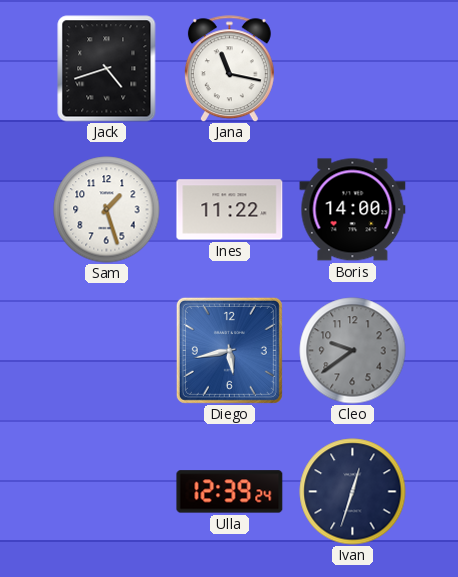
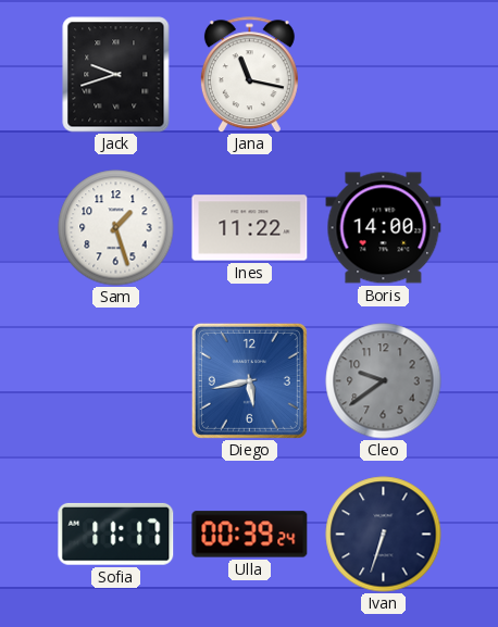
Jack: 4:42 -> 9:42
Sofia: none -> 11:17
Ulla: 12:39 -> 00:39
Ivan: 12:33 -> 6:33
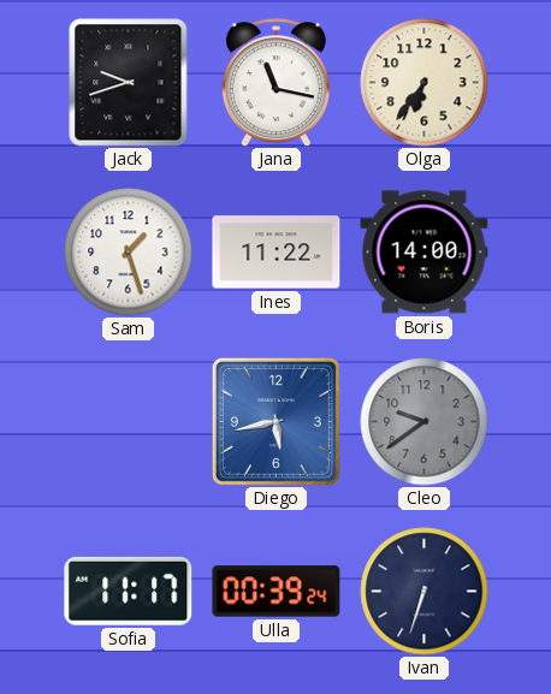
Olga: none -> 6:36
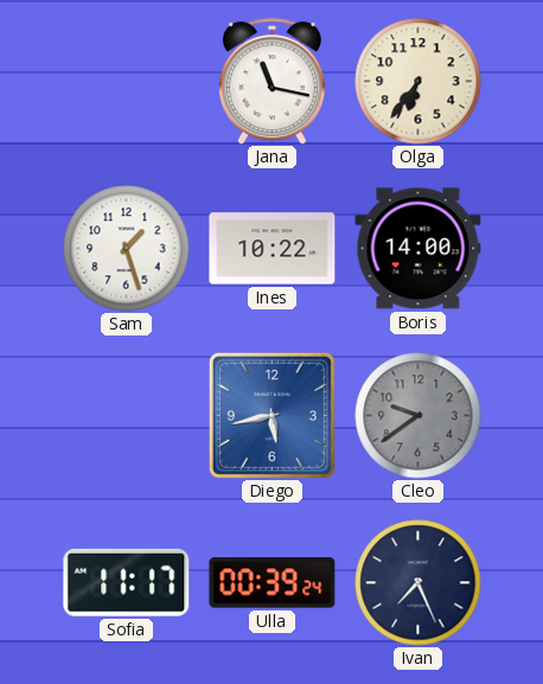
Jack: 9:42 -> none
Ines: 11:22 -> 10:22
Ivan: 6:33 -> 7:26
